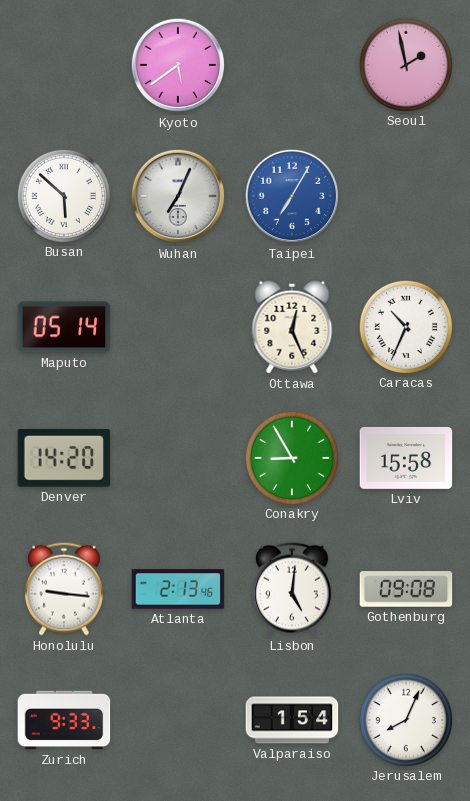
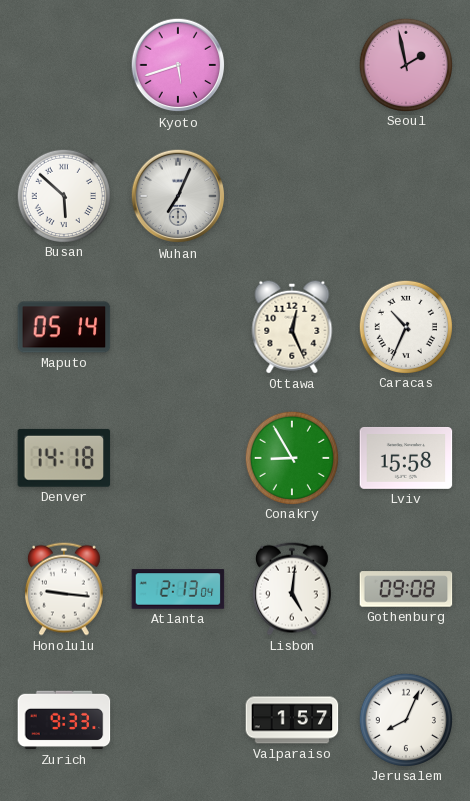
Kyoto: 5:39 -> 5:42
Taipei: 7:05 -> none
Denver: 14:20 -> 14:18
Atlanta: 2:13:46 -> 2:13:04
Valparaiso: 1:54 -> 1:57
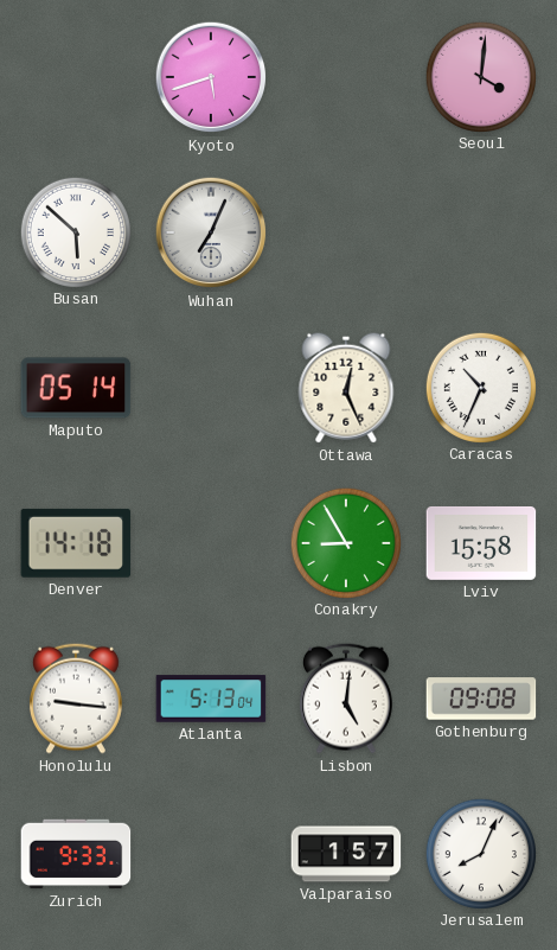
Seoul: 1:58 -> 4:01
Atlanta: 2:13 -> 5:13
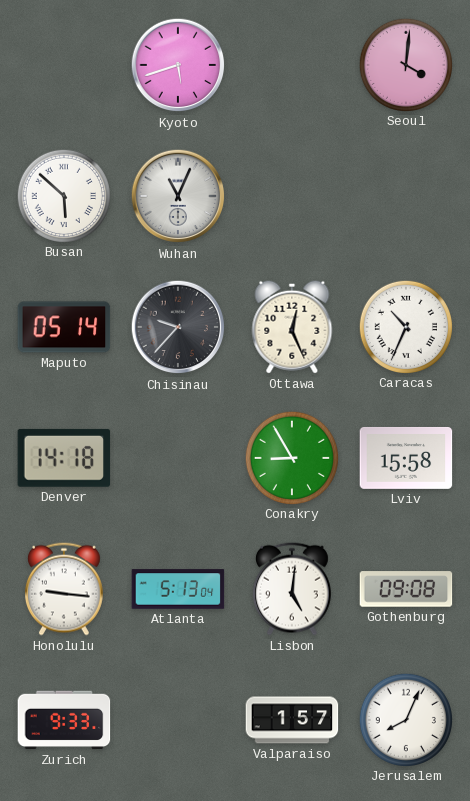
Wuhan: 7:04 -> 11:04
Chisinau: none -> 9:37
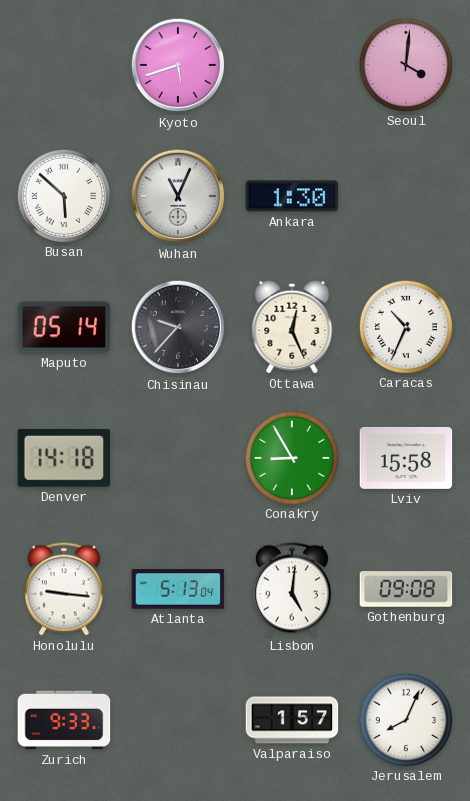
Ankara: none -> 1:30
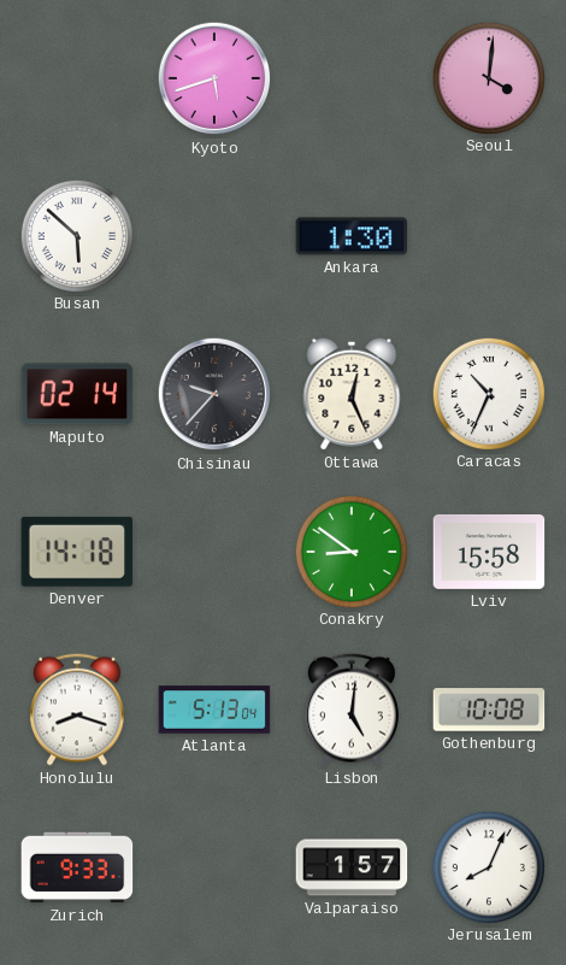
Wuhan: 11:04 -> none
Maputo: 05:14 -> 02:14
Conakry: 8:55 -> 8:51
Honolulu: 9:16 -> 8:18
Gothenburg: 09:08 -> 10:08
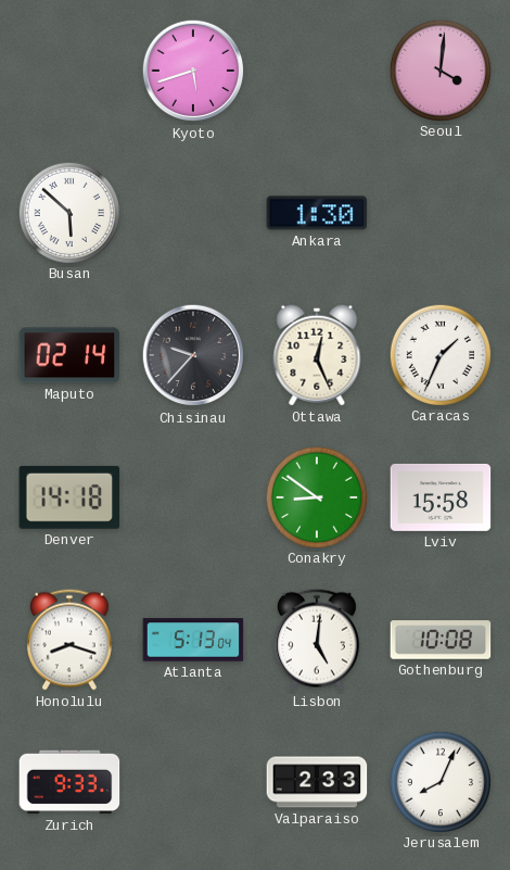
Caracas: 10:34 -> 1:34
Valparaiso: 1:57 -> 2:33
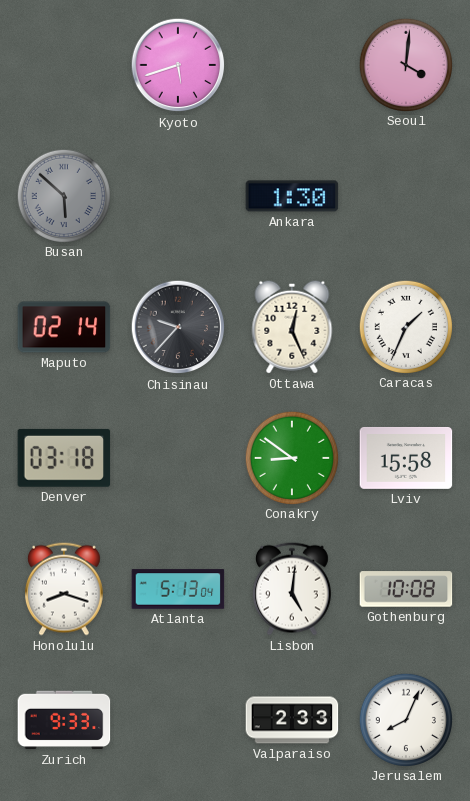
Busan dial: white -> grey
Denver: 14:18 -> 03:18
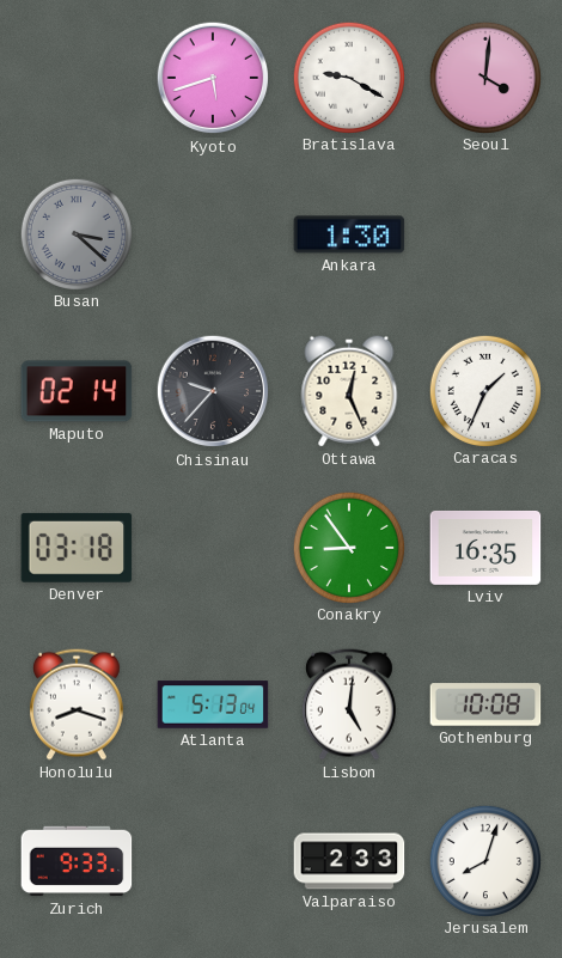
Bratislava: none -> 9:20
Busan: 5:52 -> 3:22
Conakry: 8:51 -> 8:54
Lviv: 15:58 -> 16:35
Jerusalem: 8:04 -> 8:03
